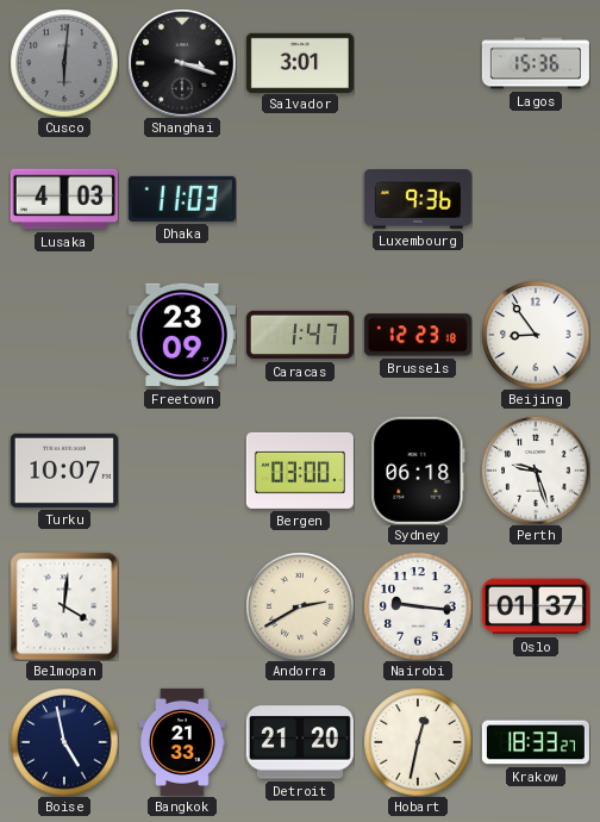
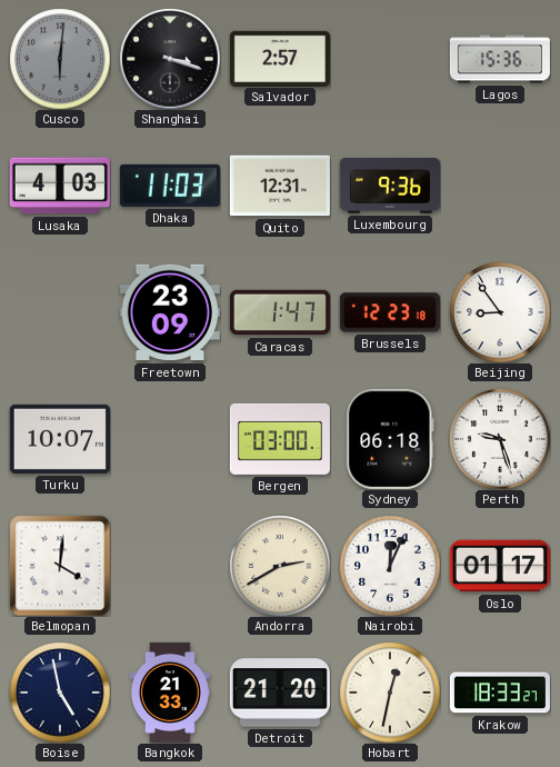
Salvador: 3:01 -> 2:57
Quito: none -> 12:31
Nairobi: 9:16 -> 12:04
Oslo: 01:37 -> 01:17
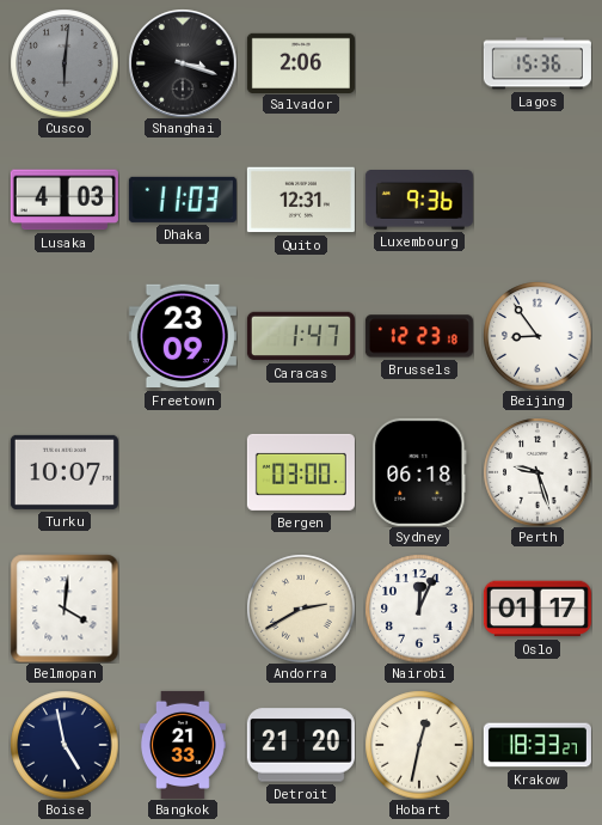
Salvador: 2:57 -> 2:06
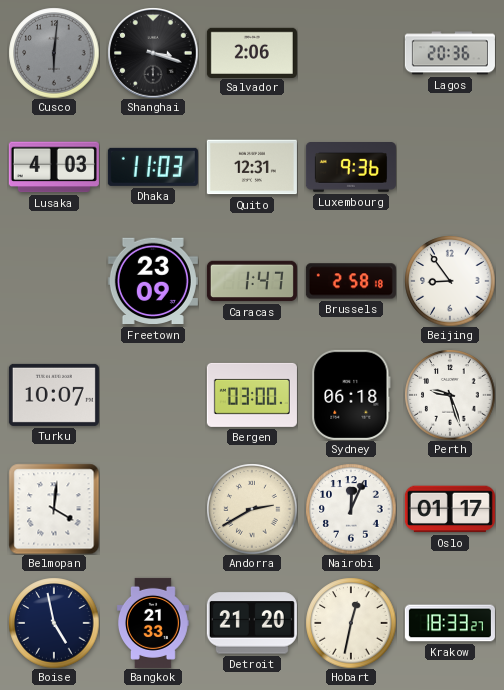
Lagos: 15:36 -> 20:36
Brussels: 12:23 -> 2:58
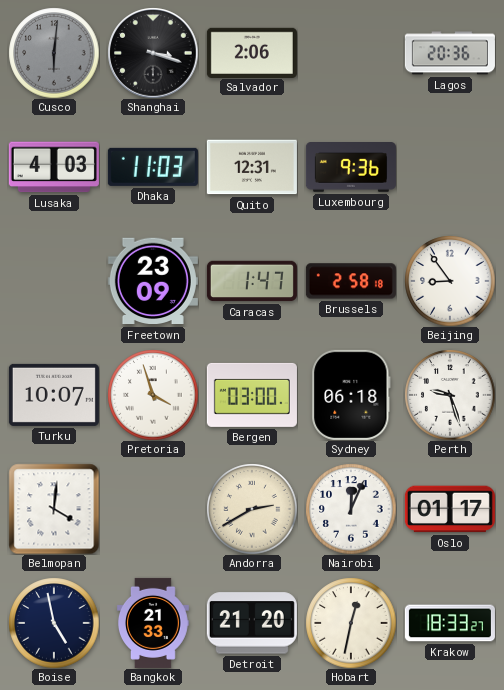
Pretoria: none -> 3:57
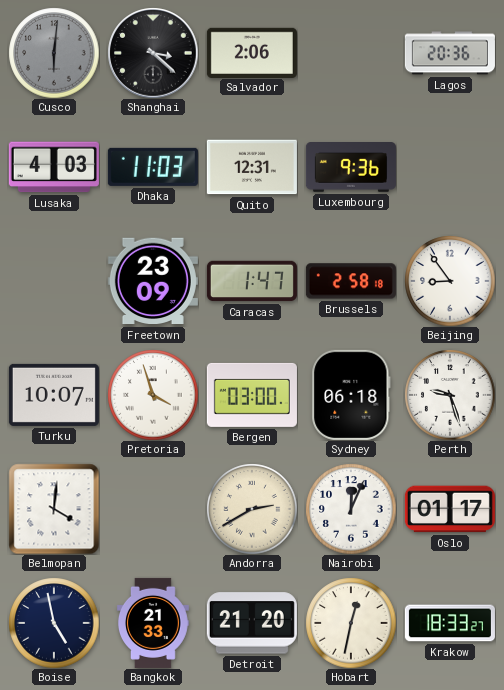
Shanghai: 3:18 -> 3:22
